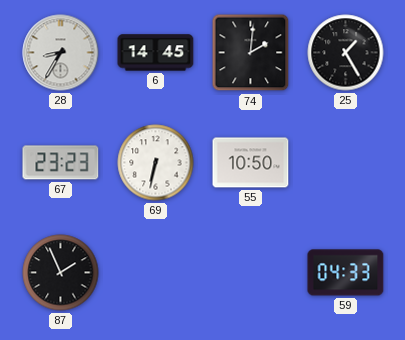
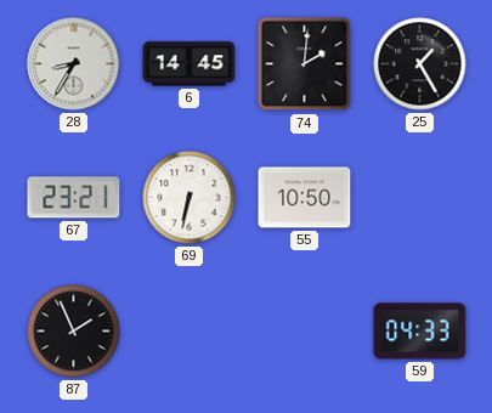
67: 23:23 -> 23:21
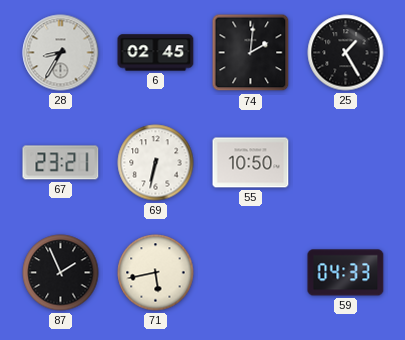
6: 14:45 -> 02:45
71: none -> 5:43
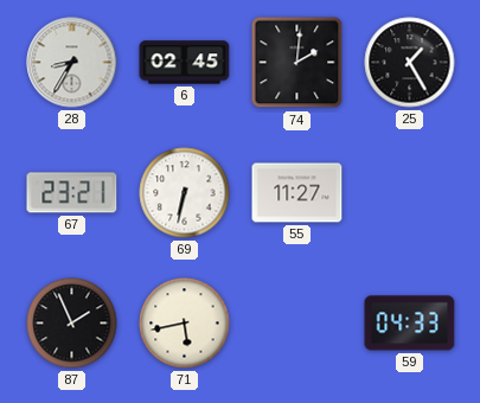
55: 10:50 -> 11:27
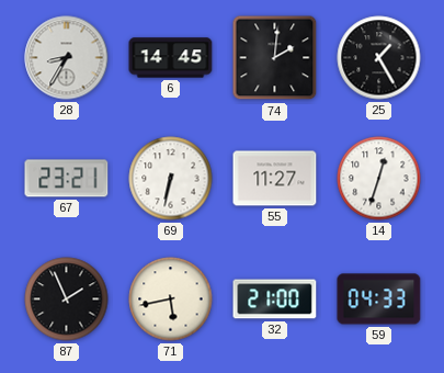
6: 02:45 -> 14:45
14: none -> 12:33
32: none -> 21:00
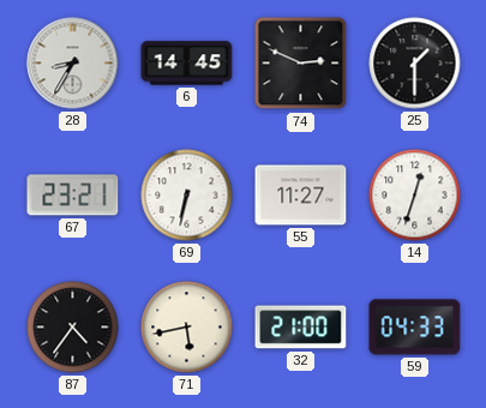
74: 2:01 -> 2:49
25: 1:25 -> 1:30
87: 1:56 -> 4:36
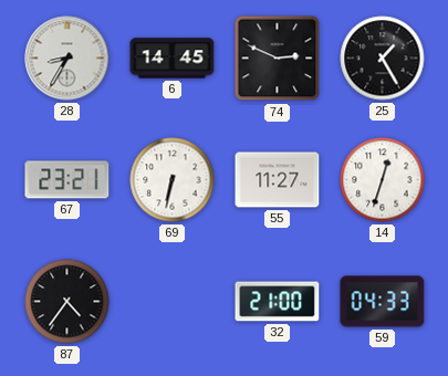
25: 1:30 -> 1:25
71: 5:43 -> none
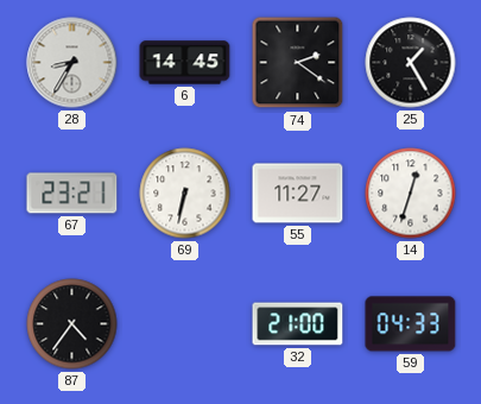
74: 2:49 -> 2:21
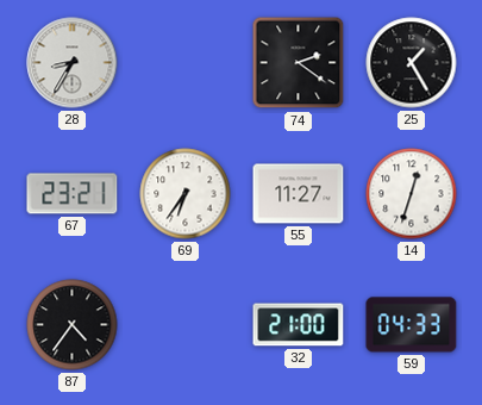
6: 14:45 -> none
69: 6:32 -> 6:36
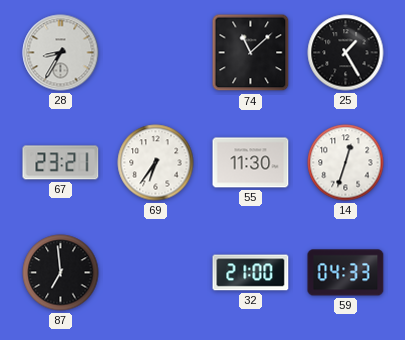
74: 2:21 -> 11:08
55: 11:27 -> 11:30
87: 4:36 -> 6:59
